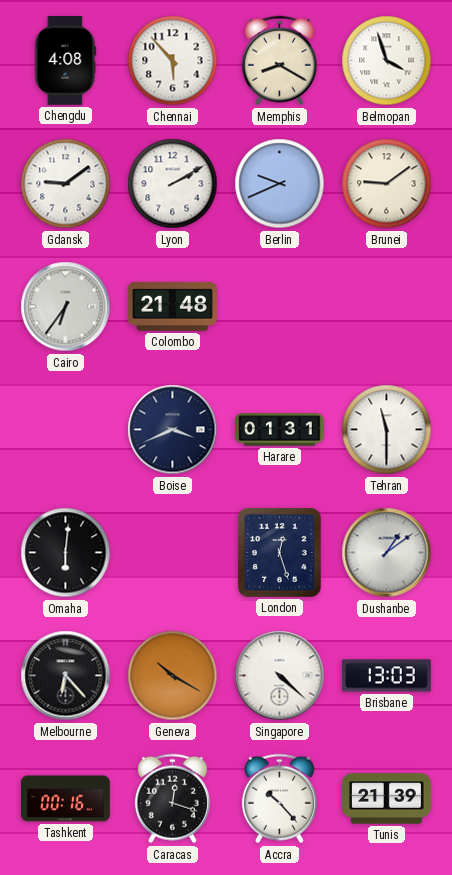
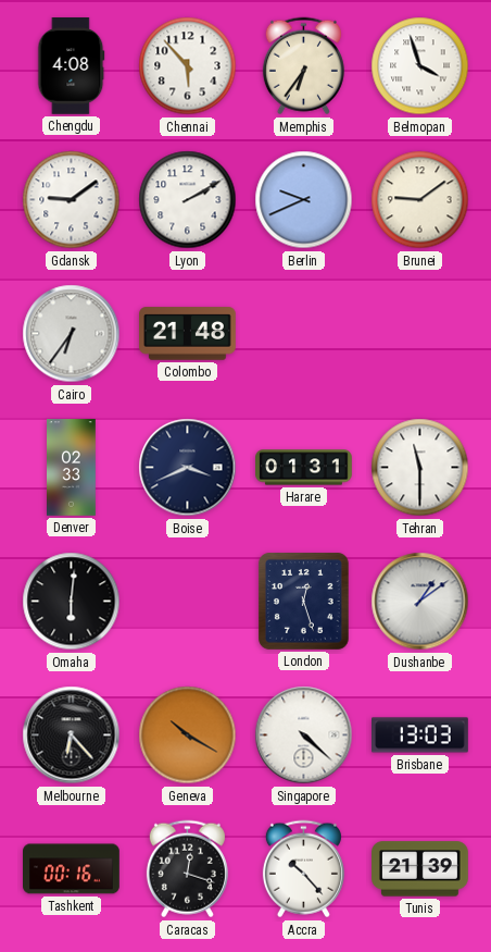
Memphis: 8:20 -> 6:36
Denver: none -> 02:33
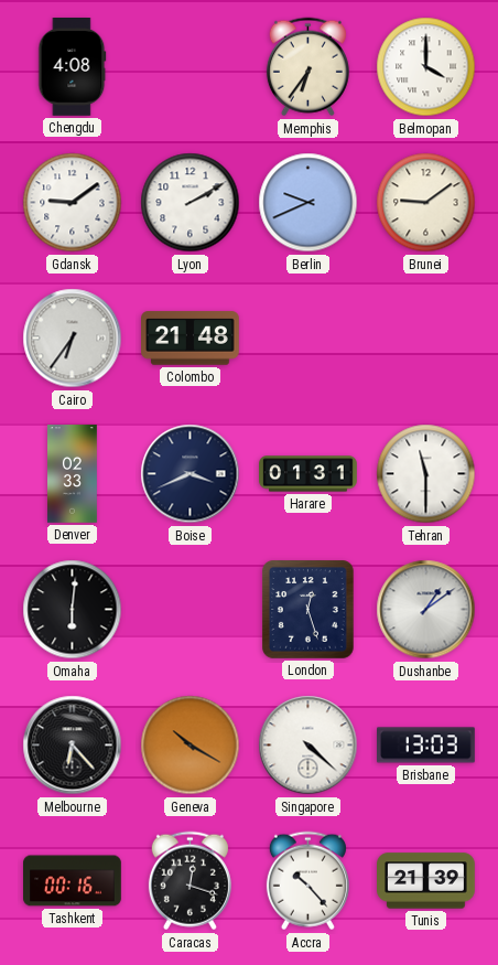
Chennai: 5:53 -> none
Belmopan: 3:57 -> 4:00
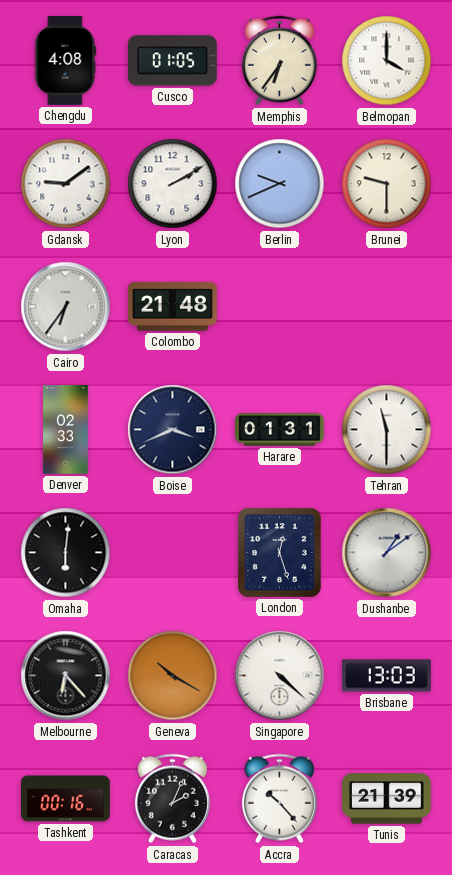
Cusco: none -> 01:05
Brunei: 9:09 -> 9:30
Caracas: 12:18 -> 2:04
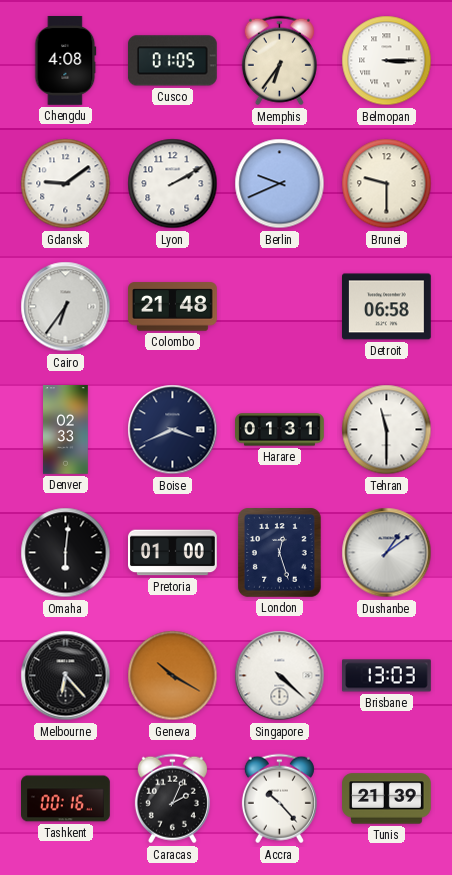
Belmopan: 4:00 -> 3:15
Detroit: none -> 06:58
Pretoria: none -> 01:00
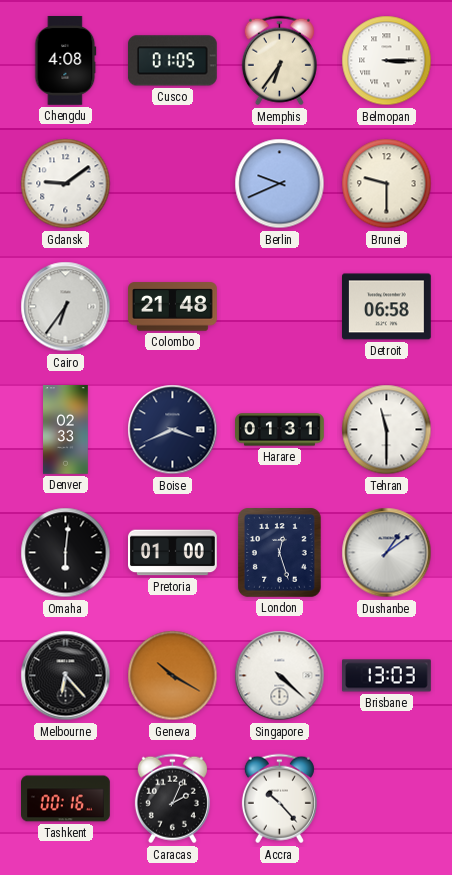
Lyon: 2:10 -> none
Tunis: 21:39 -> none
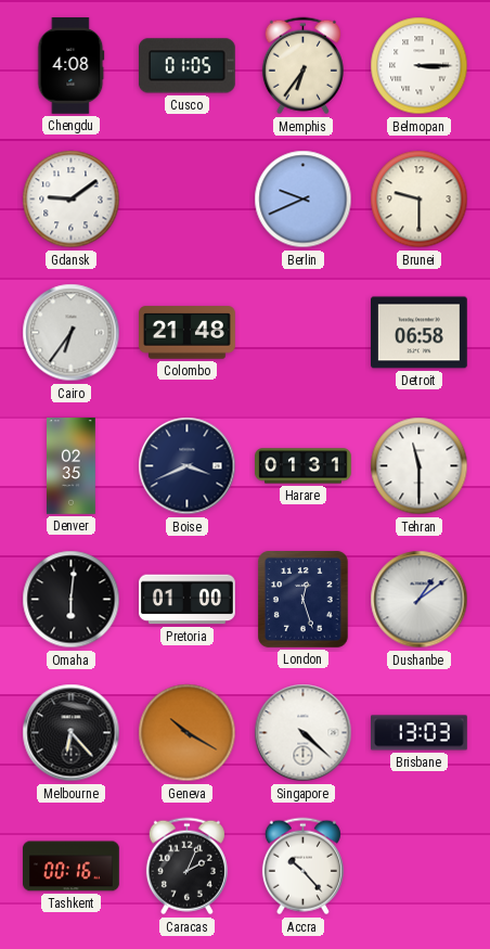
Denver: 02:33 -> 02:35
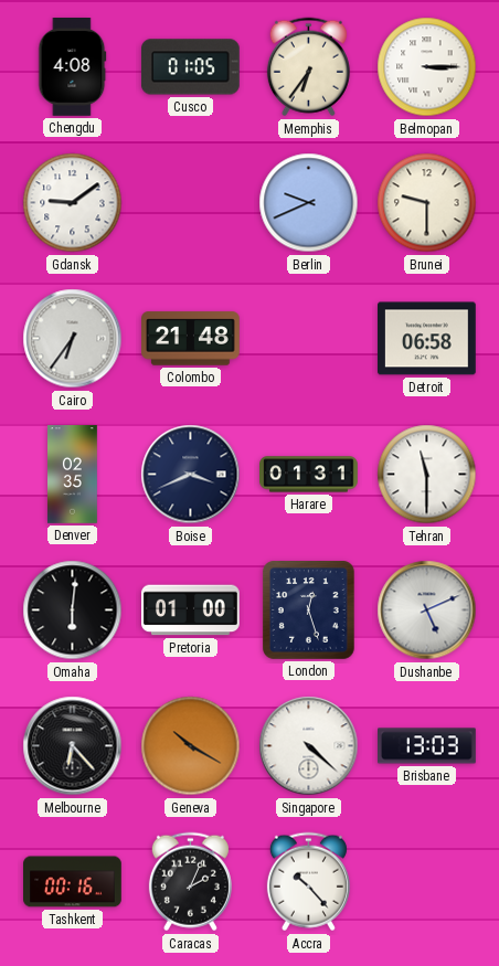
Dushanbe: 1:09 -> 5:11
